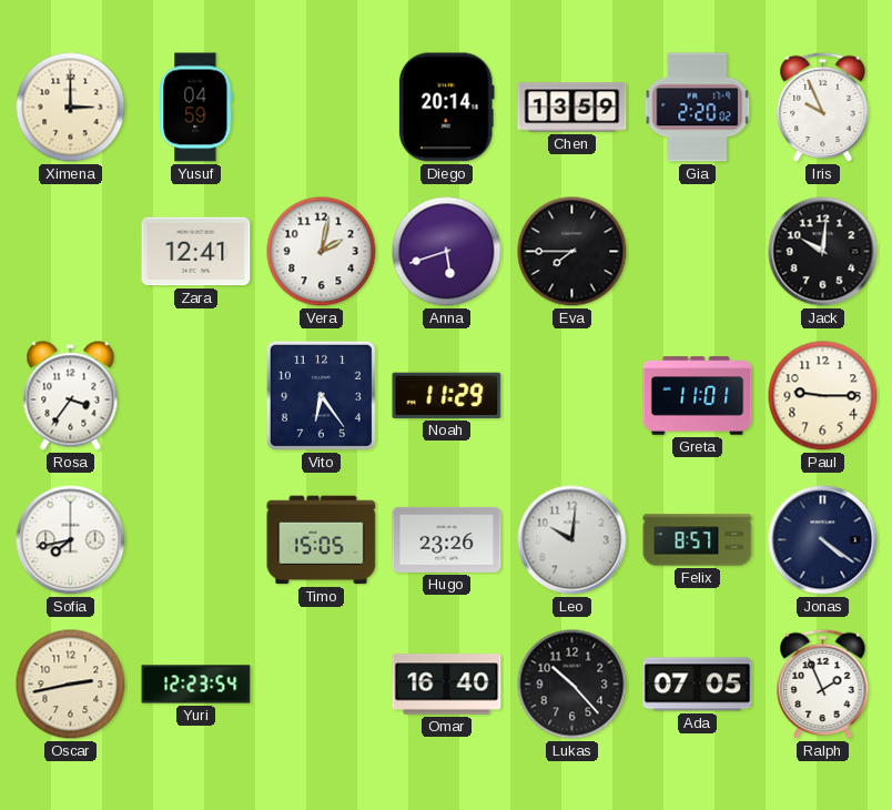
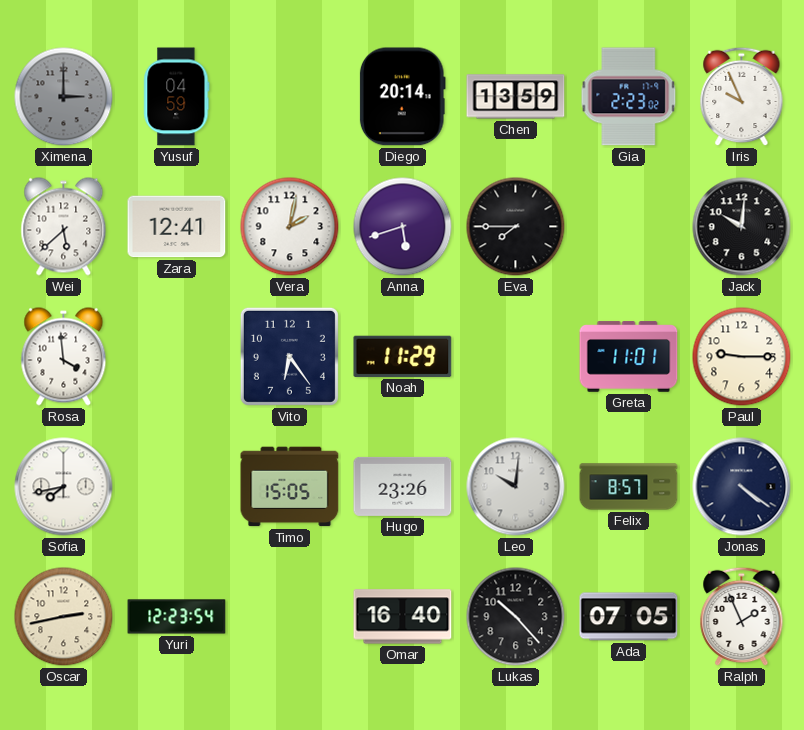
Ximena dial: cream -> grey
Gia: 2:20 -> 2:23
Wei: none -> 5:38
Rosa: 3:36 -> 3:59
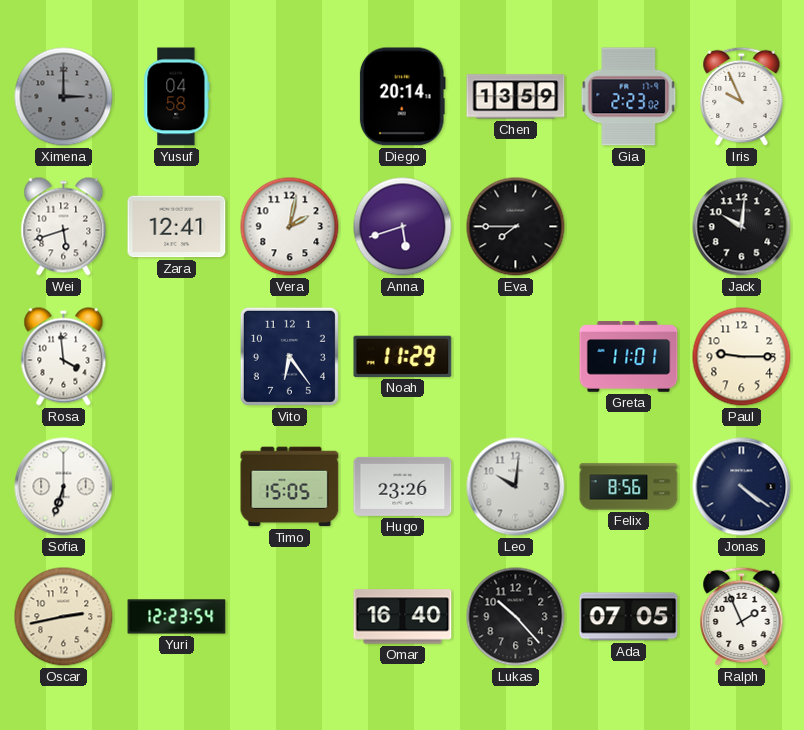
Yusuf: 04:59 -> 04:58
Wei: 5:38 -> 5:42
Sofia: 7:43 -> 6:33
Felix: 8:57 -> 8:56
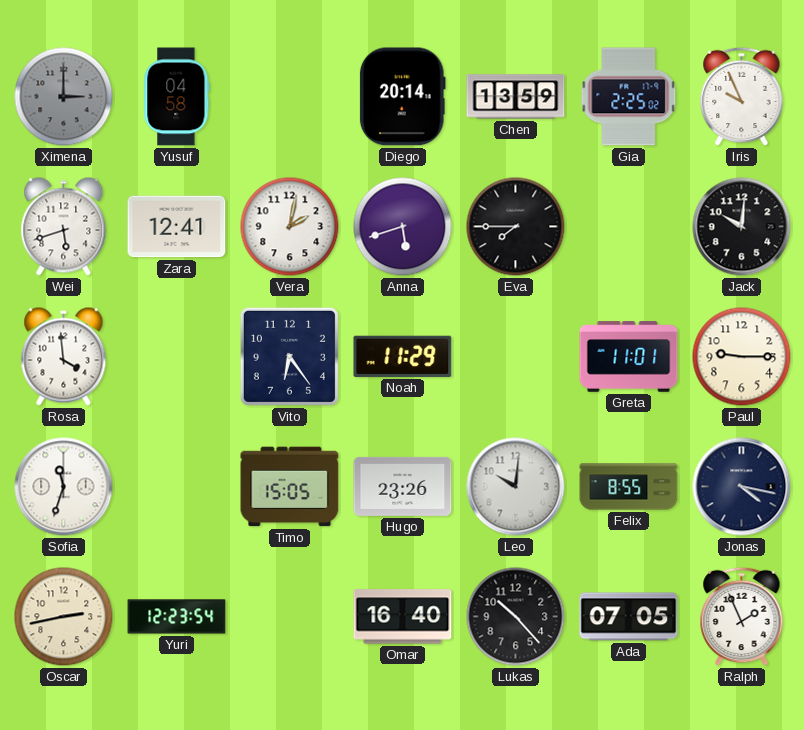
Gia: 2:23 -> 2:25
Sofia: 6:33 -> 11:33
Felix: 8:56 -> 8:55
Jonas: 4:21 -> 4:17
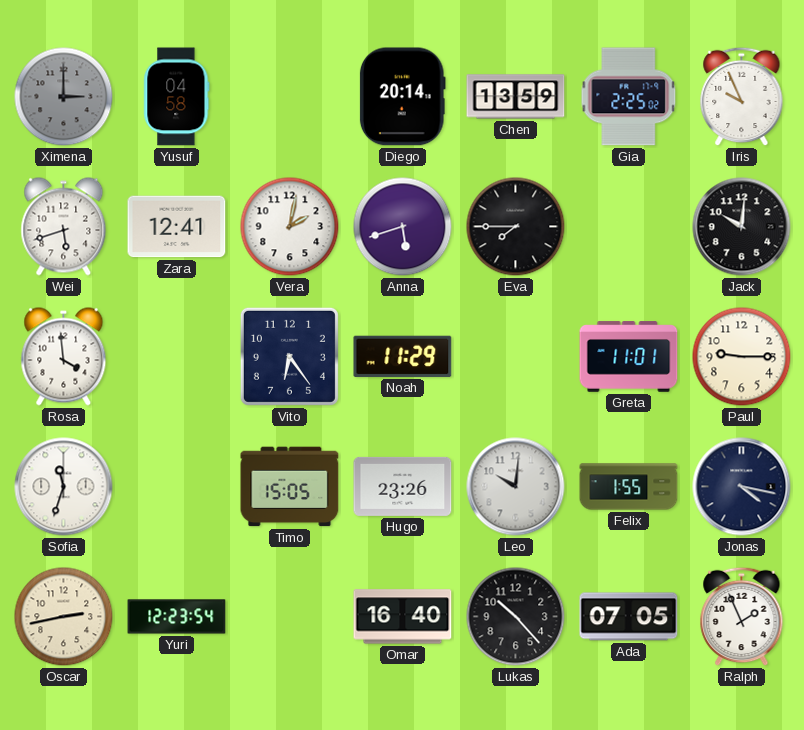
Felix: 8:55 -> 1:55
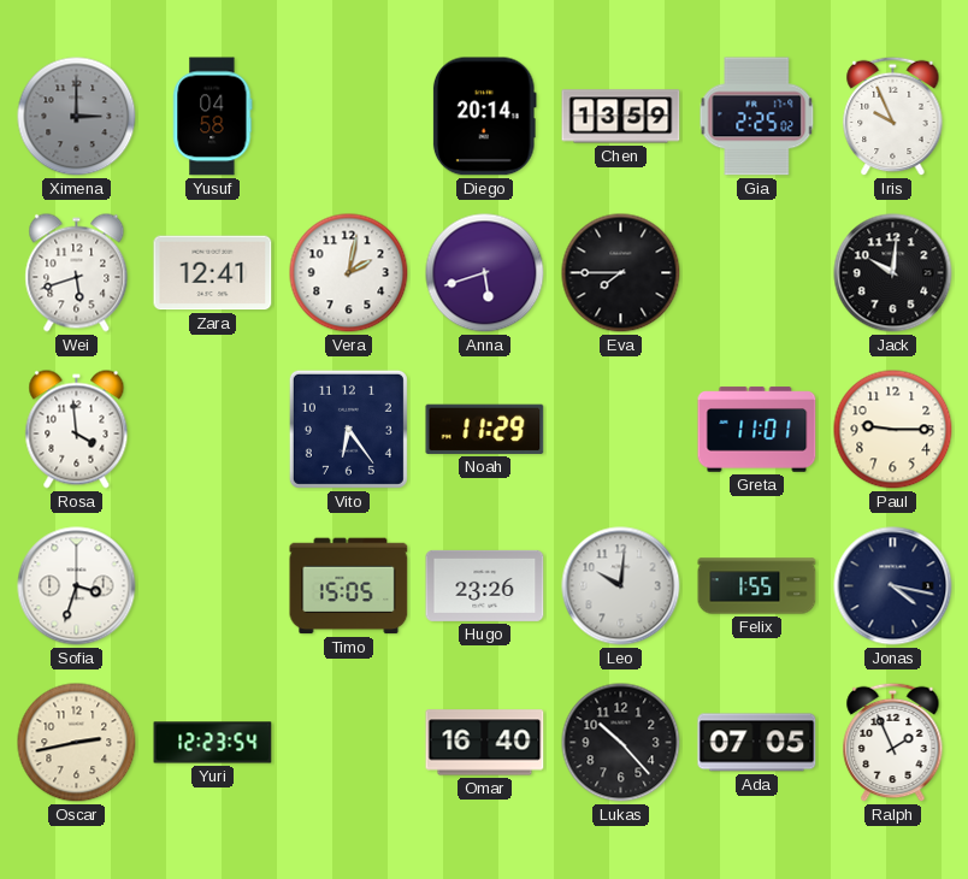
Sofia: 11:33 -> 3:33
